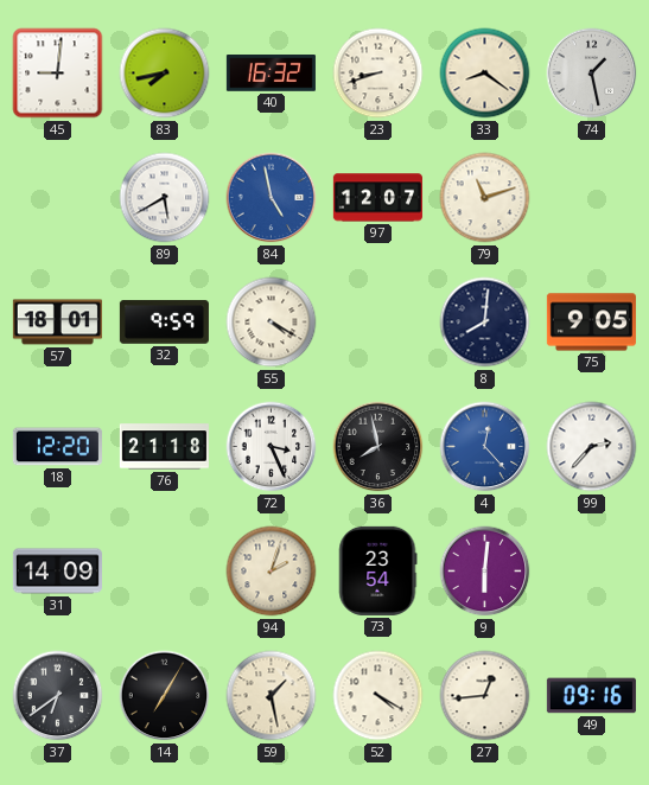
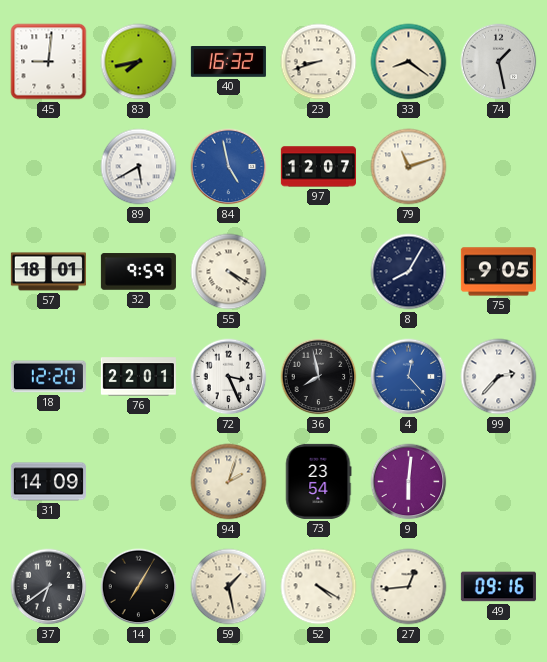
8: 8:01 -> 8:05
76: 21:18 -> 22:01
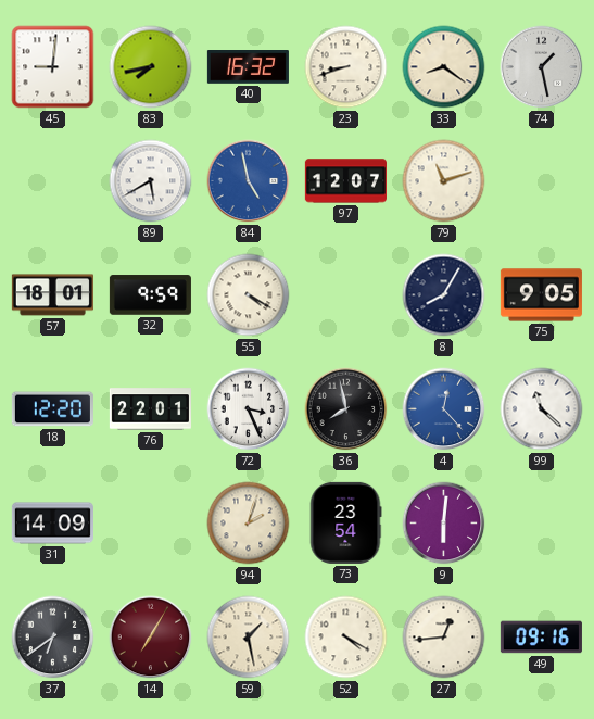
99: 2:37 -> 11:22
14 dial: black -> burgundy
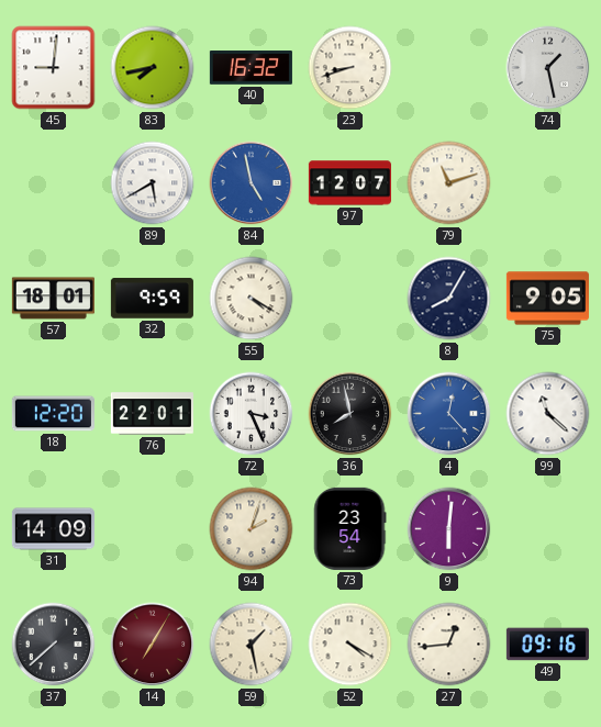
33: 8:21 -> none
37: 6:39 -> 7:38
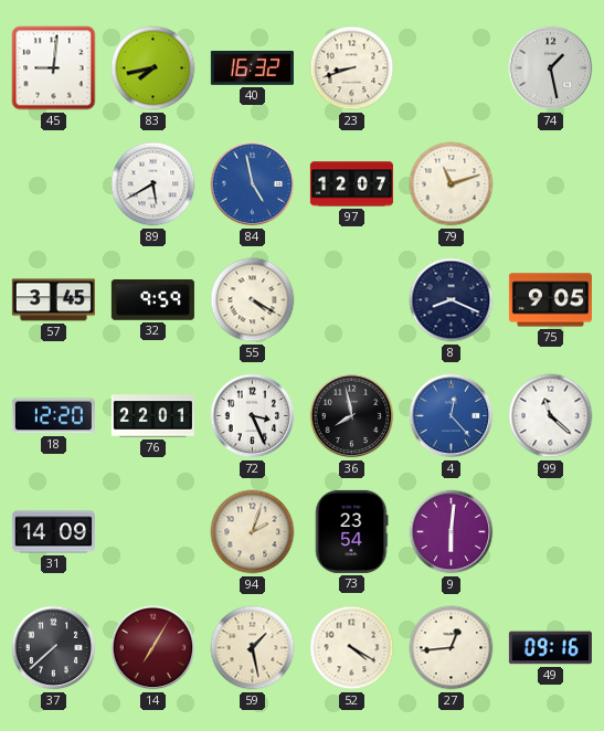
57: 18:01 -> 3:45
8: 8:05 -> 8:19
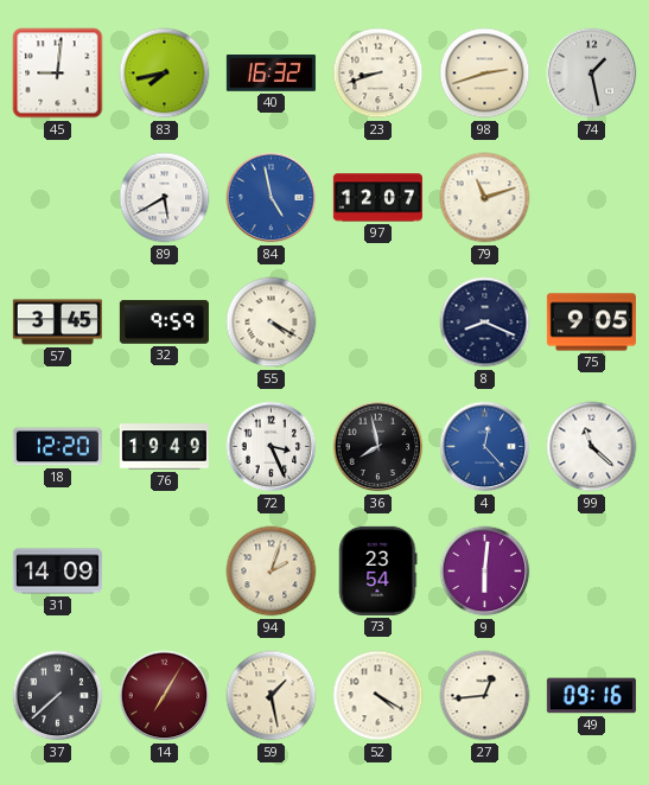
98: none -> 2:42
76: 22:01 -> 19:49
